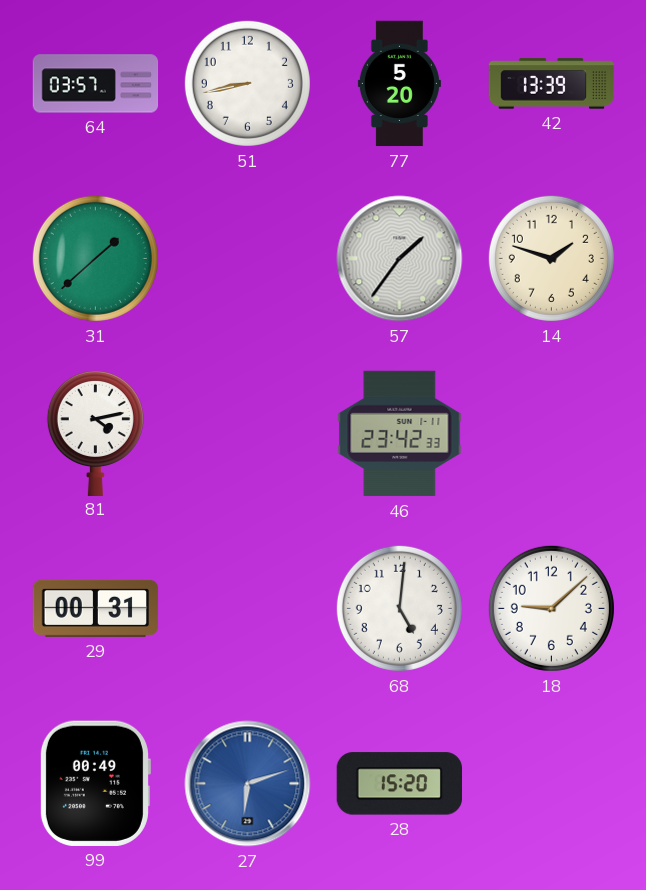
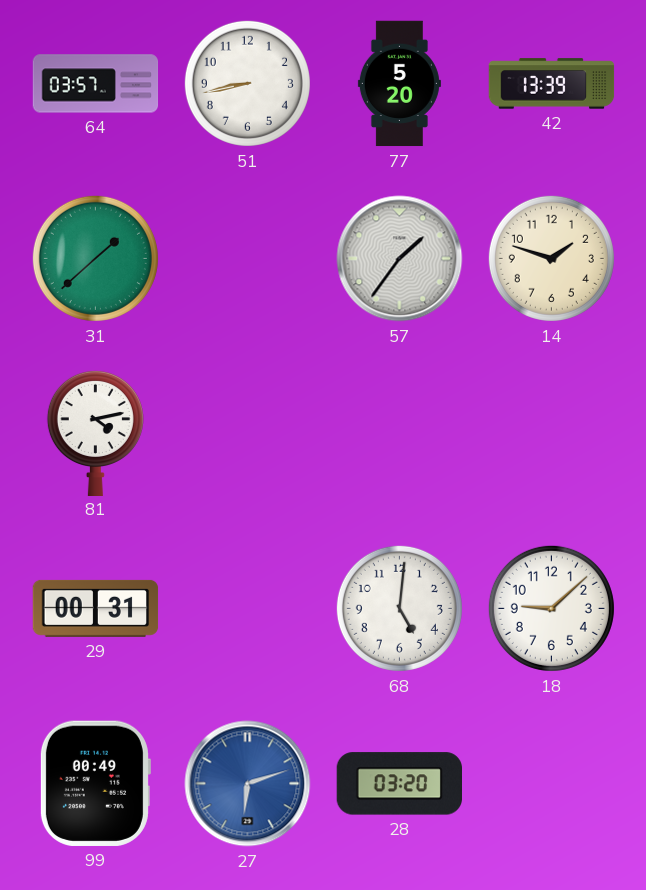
46: 23:42 -> none
28: 15:20 -> 03:20
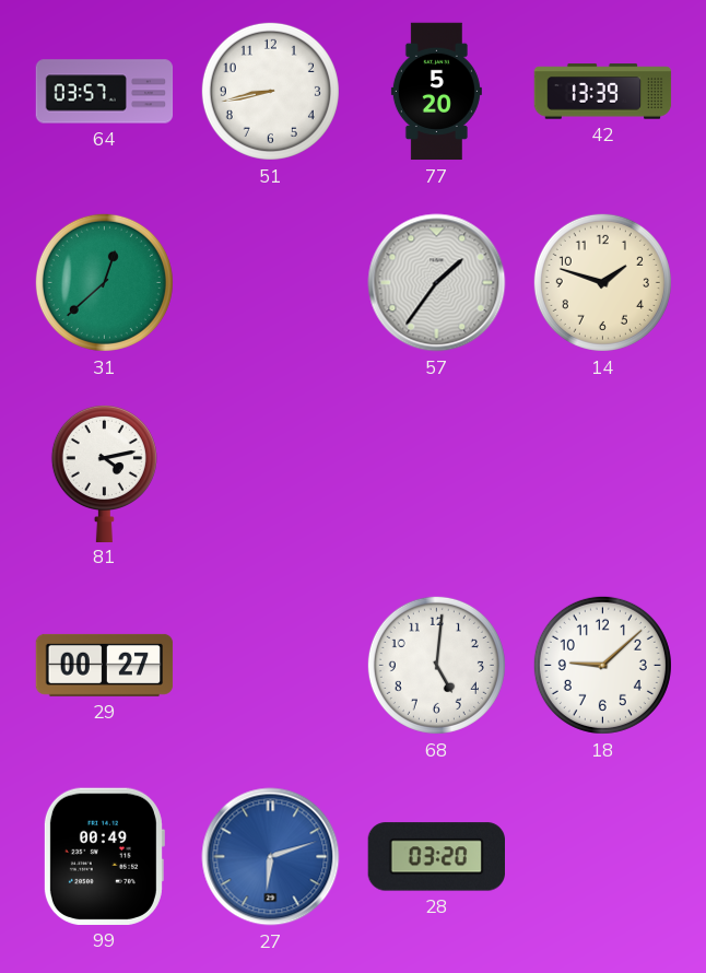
31: 1:38 -> 12:38
29: 00:31 -> 00:27
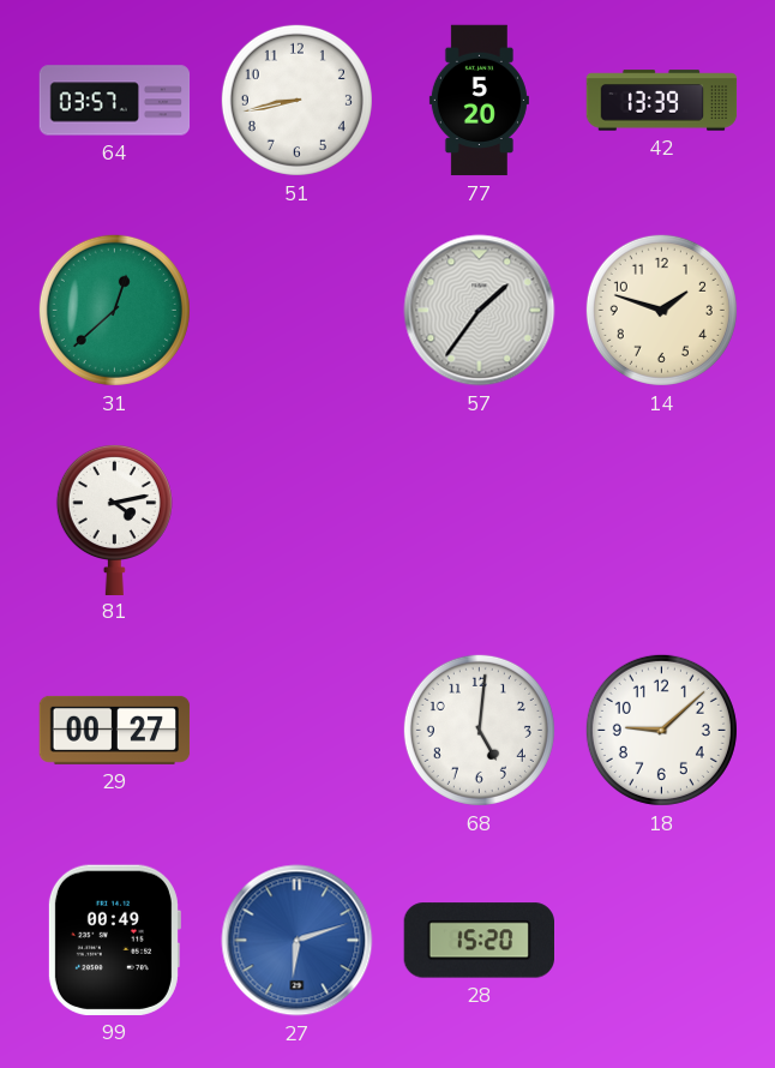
28: 03:20 -> 15:20
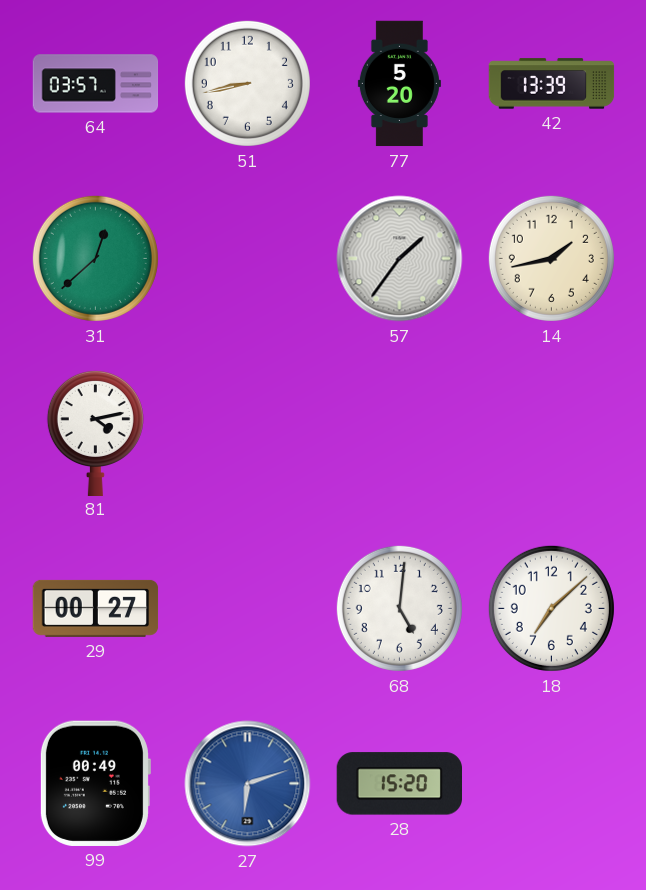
14: 1:48 -> 1:43
18: 9:08 -> 7:08
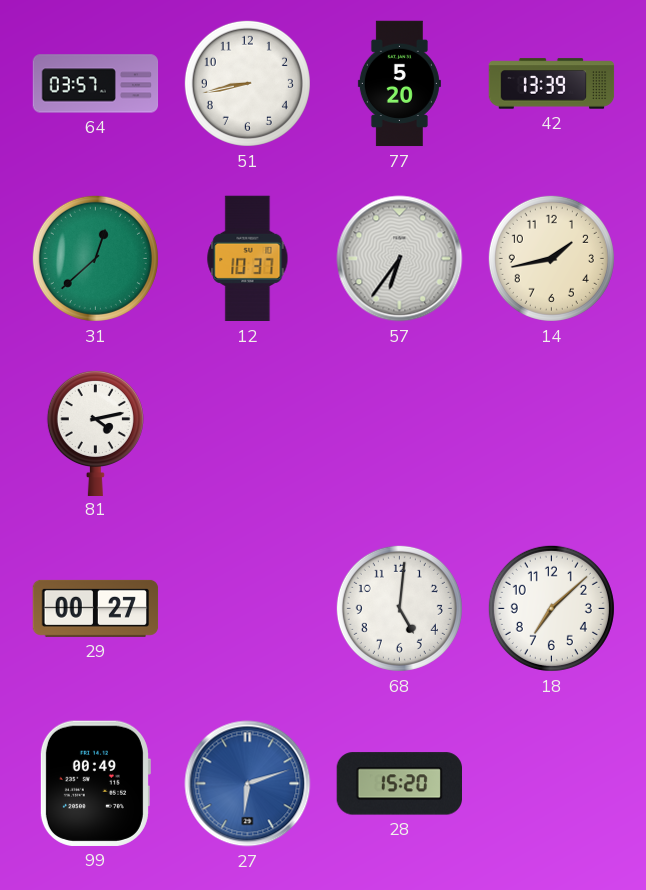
12: none -> 10:37
57: 1:36 -> 6:36
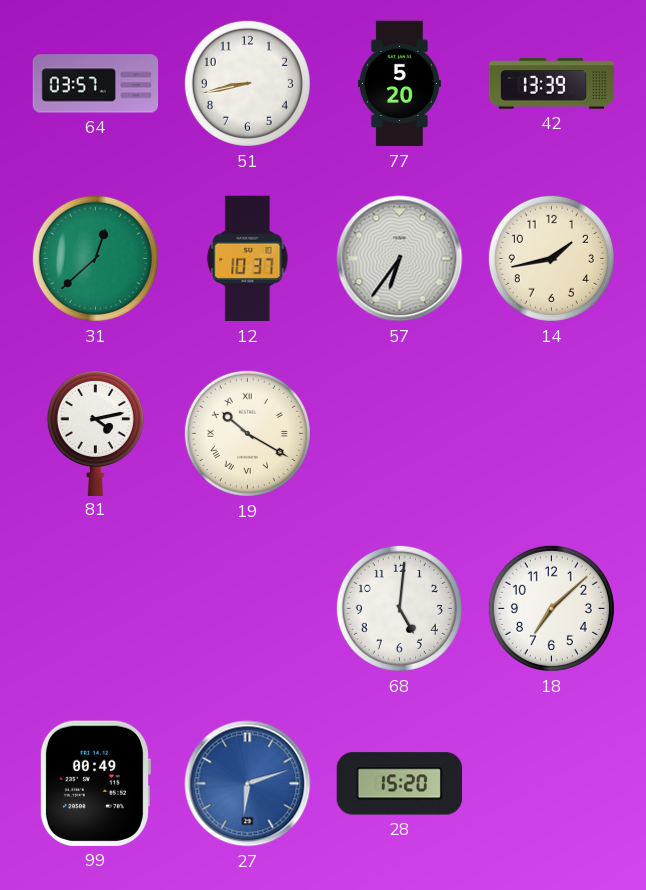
19: none -> 10:20
29: 00:27 -> none
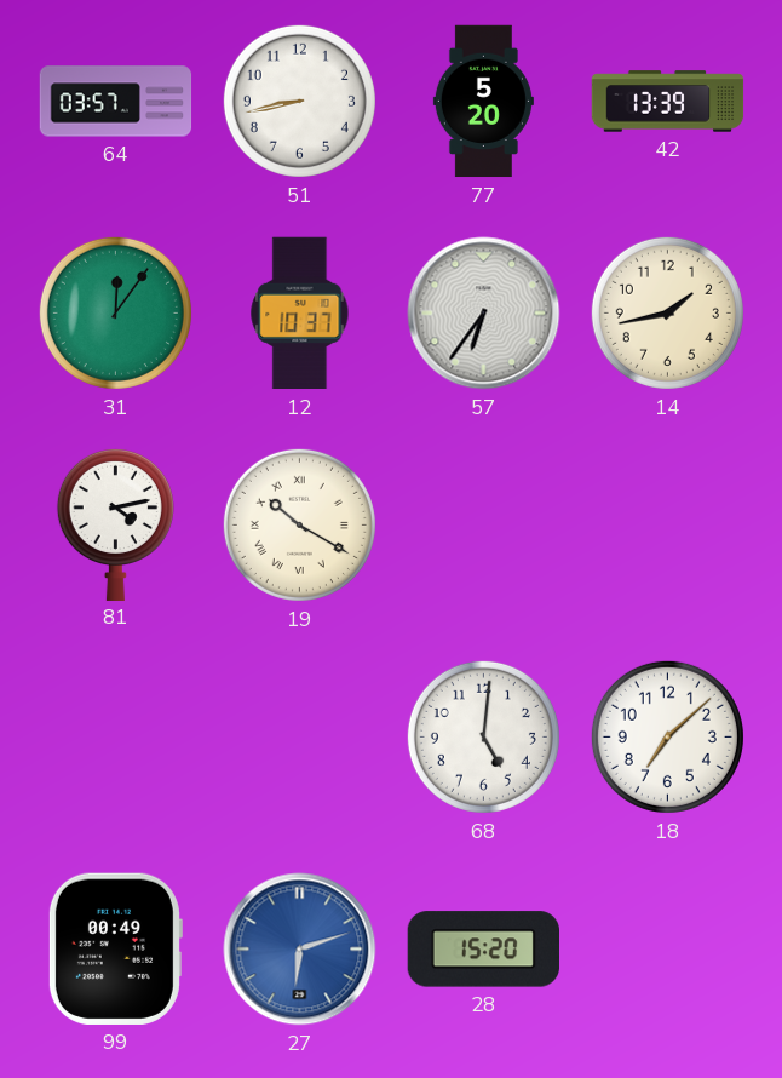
31: 12:38 -> 12:06
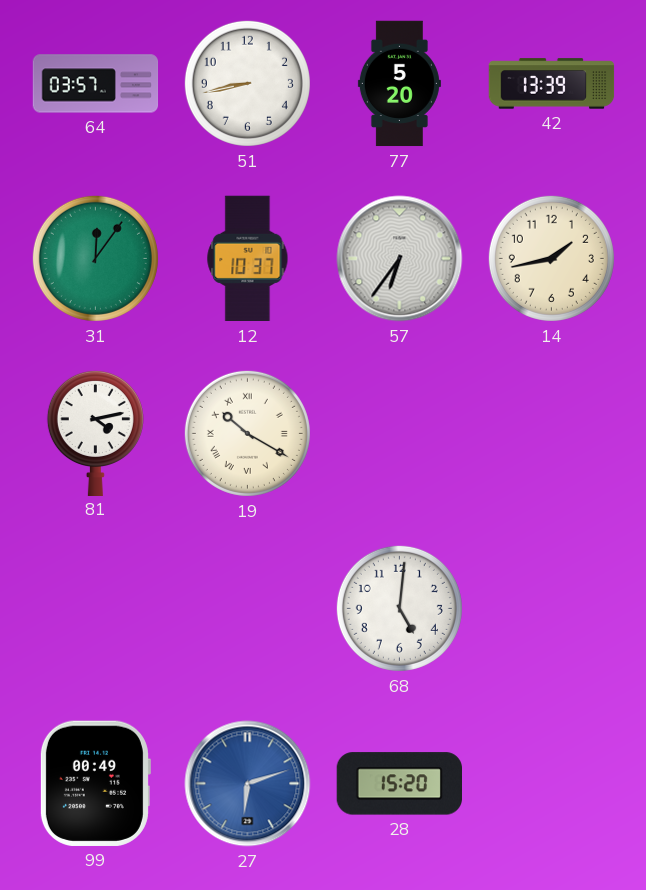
18: 7:08 -> none
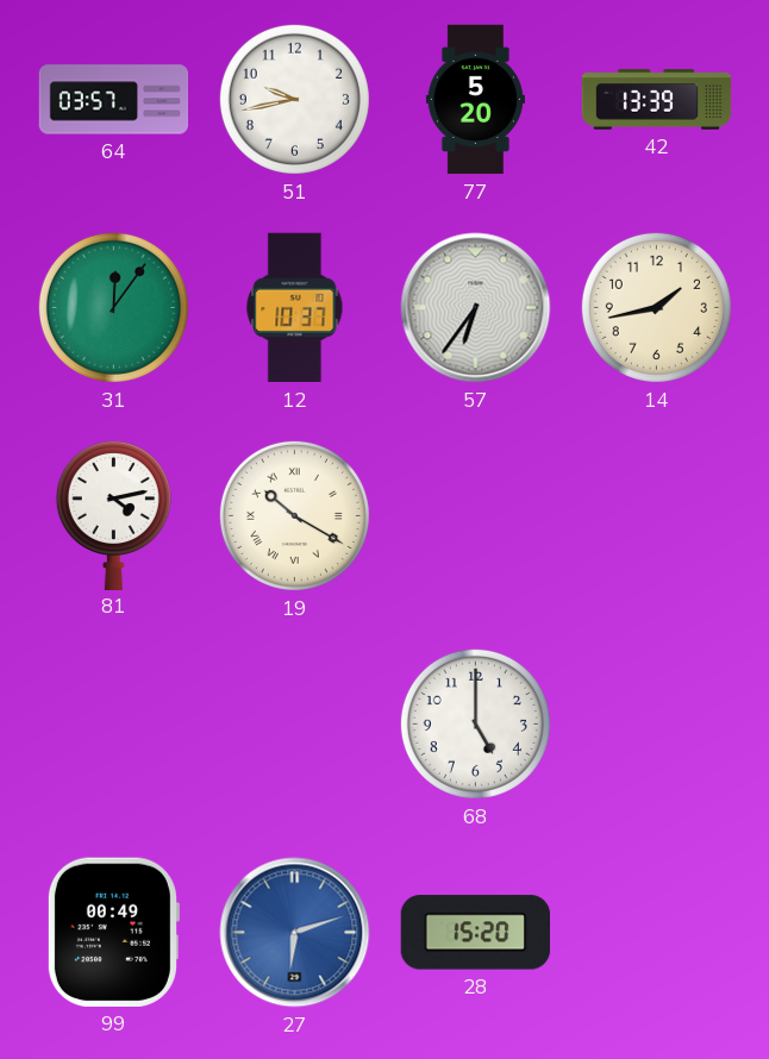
51: 8:43 -> 9:43
68: 5:01 -> 5:00
